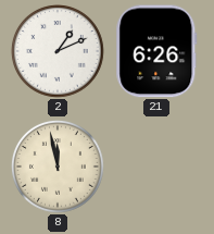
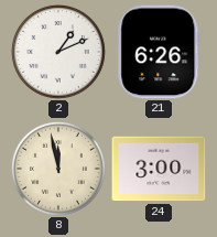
24: none -> 3:00
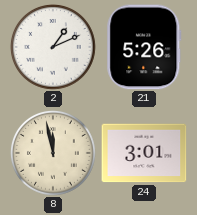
21: 6:26 -> 5:26
24: 3:00 -> 3:01
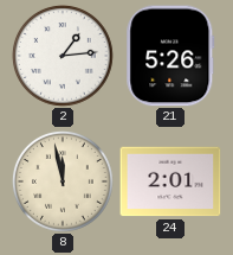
2: 1:11 -> 1:14
24: 3:01 -> 2:01
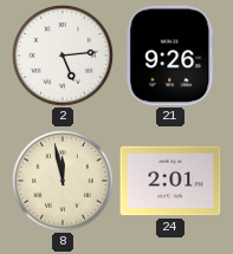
2: 1:14 -> 5:14
21: 5:26 -> 9:26
